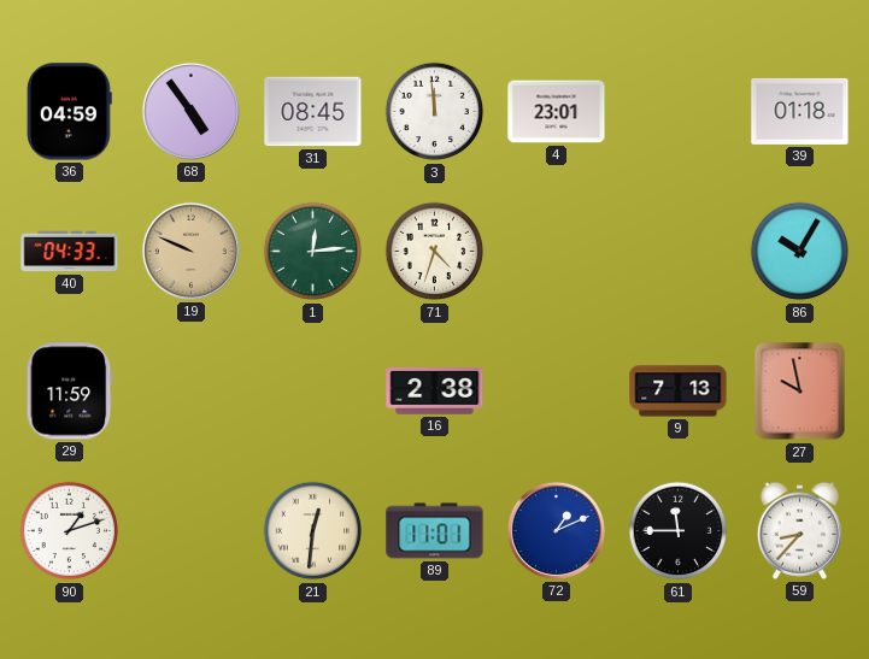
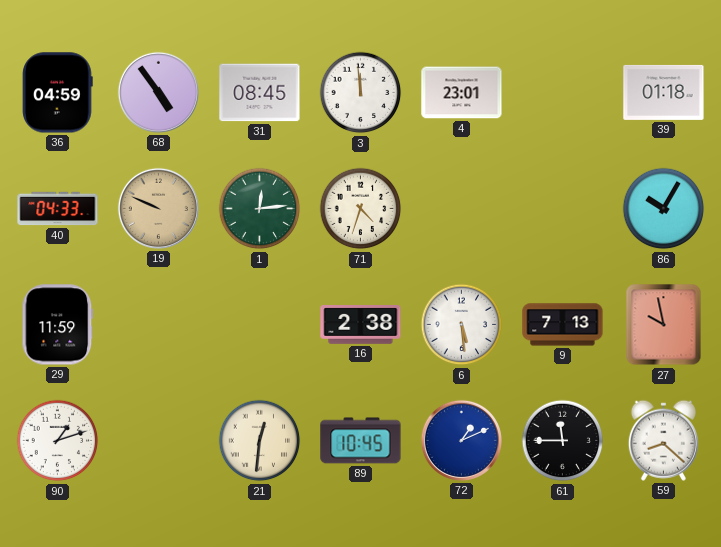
6: none -> 5:29
89: 11:01 -> 10:45
59: 8:37 -> 8:22
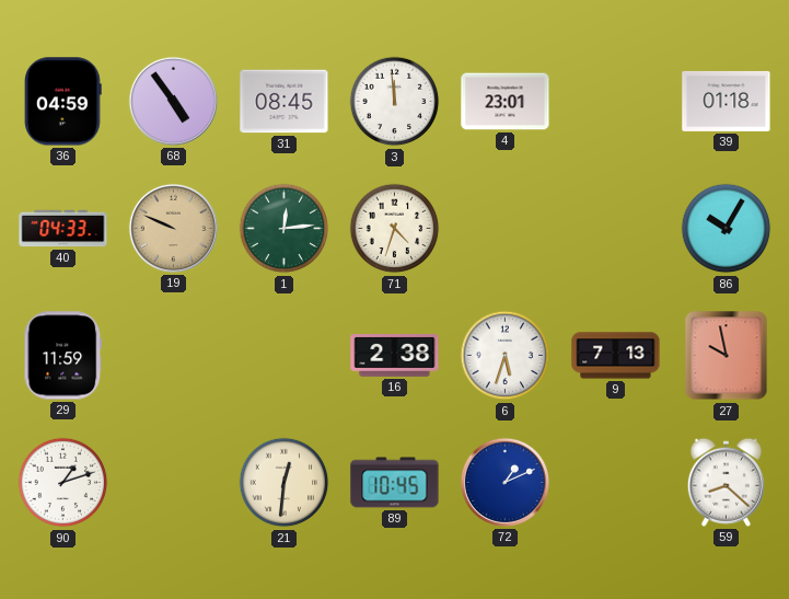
6: 5:29 -> 5:33
61: 11:45 -> none
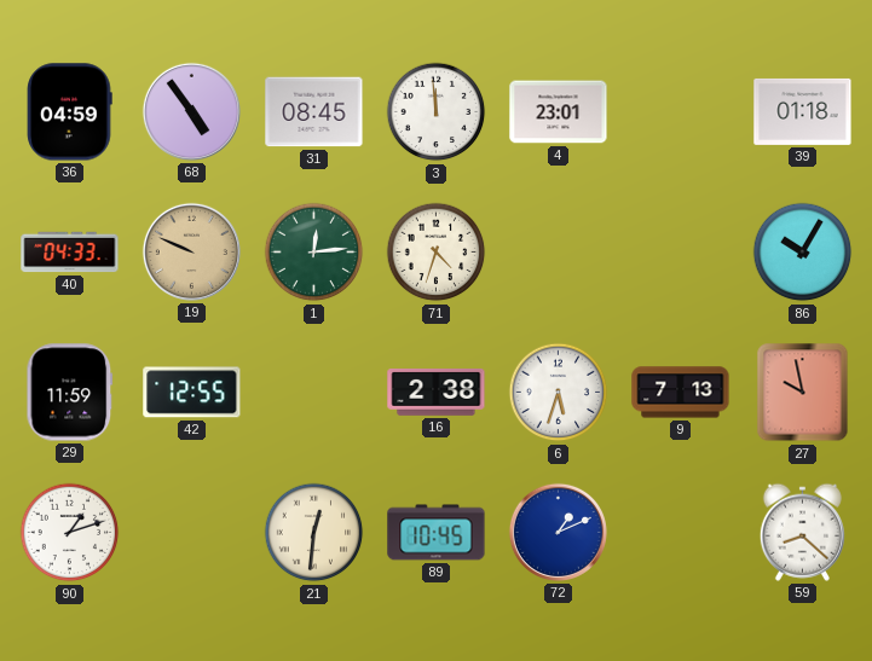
42: none -> 12:55
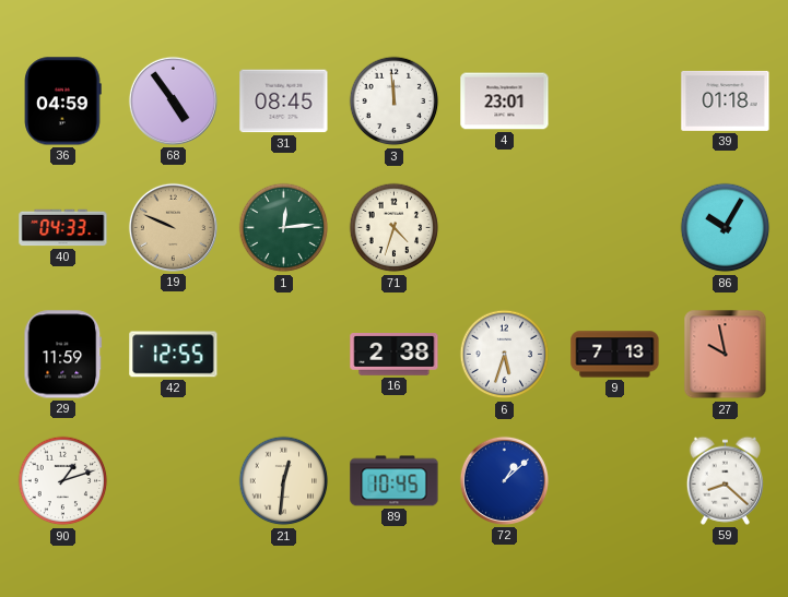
72: 1:11 -> 1:08
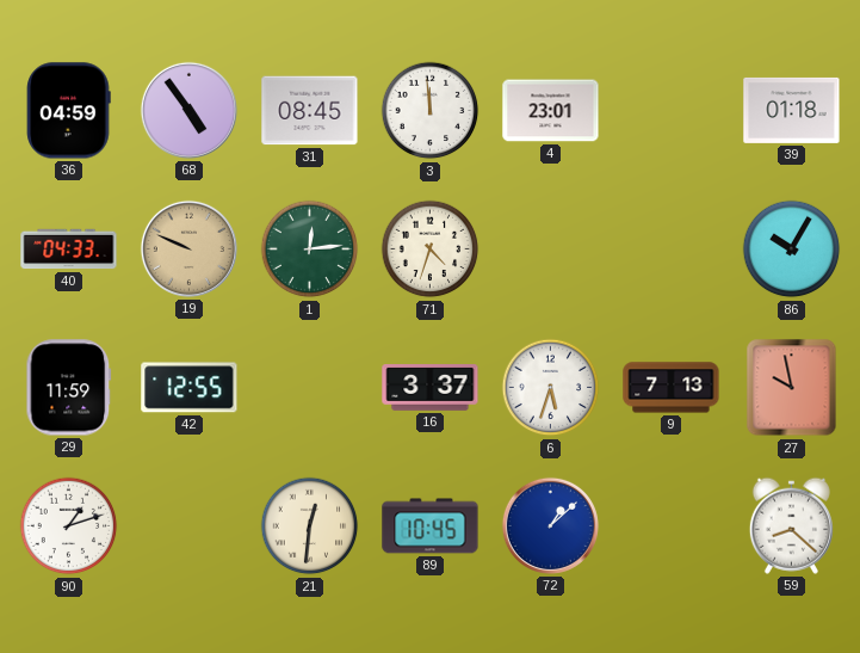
16: 2:38 -> 3:37
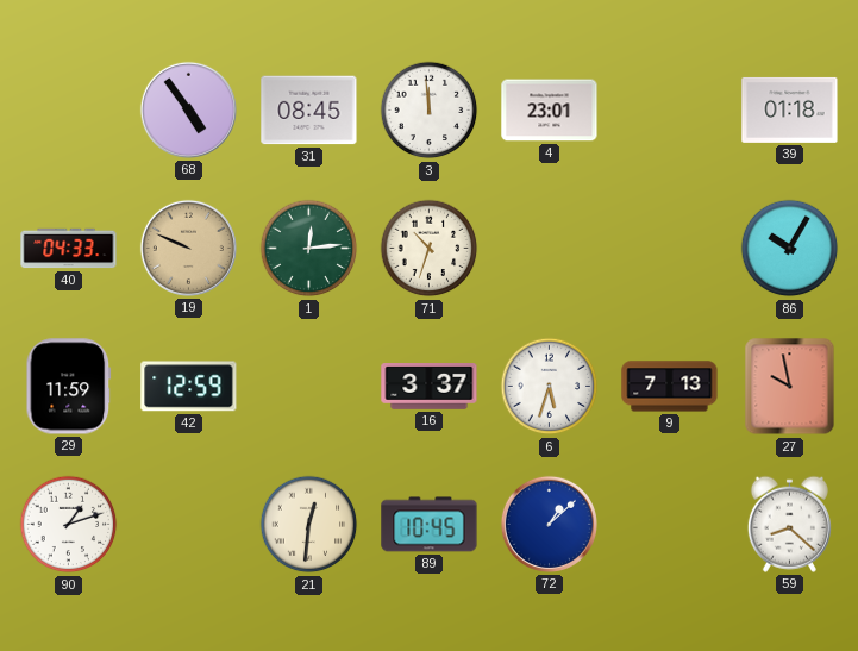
36: 04:59 -> none
71: 4:33 -> 10:33
42: 12:55 -> 12:59
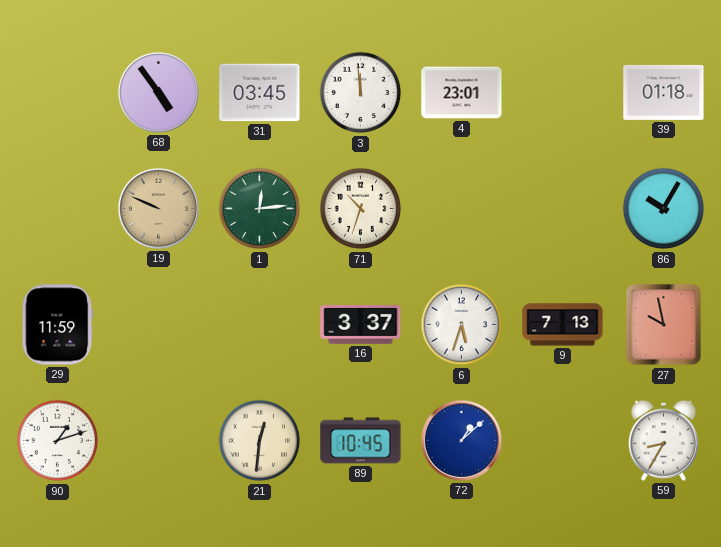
31: 08:45 -> 03:45
40: 04:33 -> none
42: 12:59 -> none
59: 8:22 -> 8:35
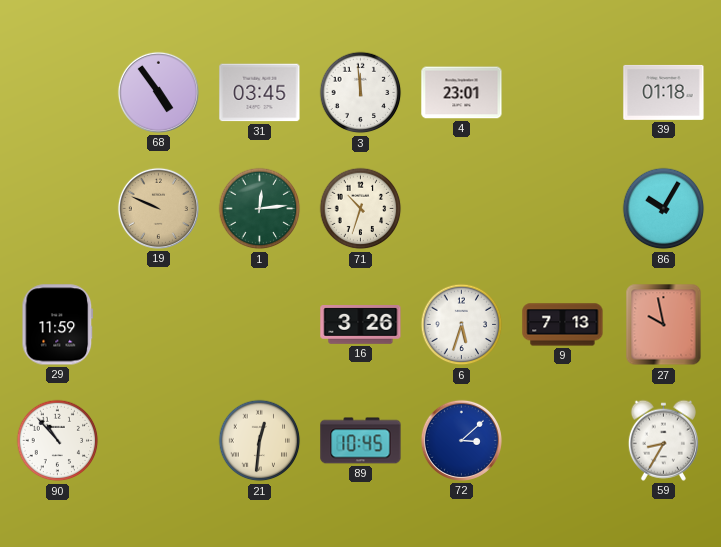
16: 3:37 -> 3:26
90: 1:12 -> 10:53
72: 1:08 -> 3:08
